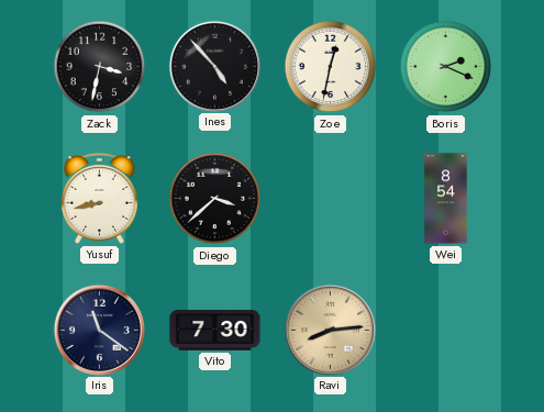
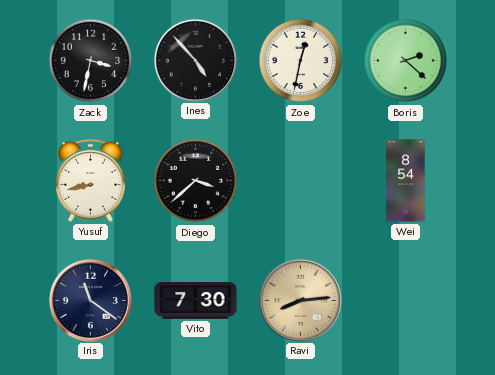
Boris: 2:19 -> 2:22
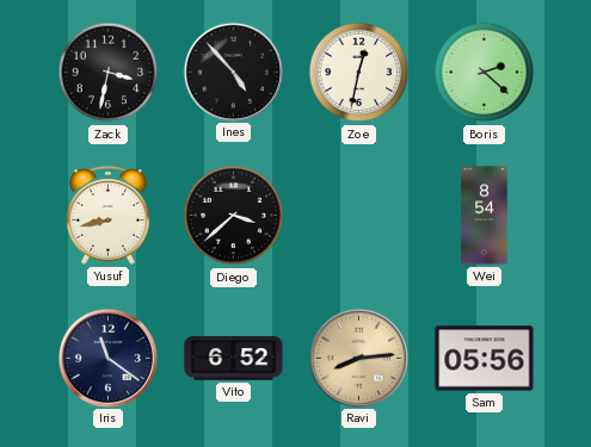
Vito: 7:30 -> 6:52
Sam: none -> 05:56
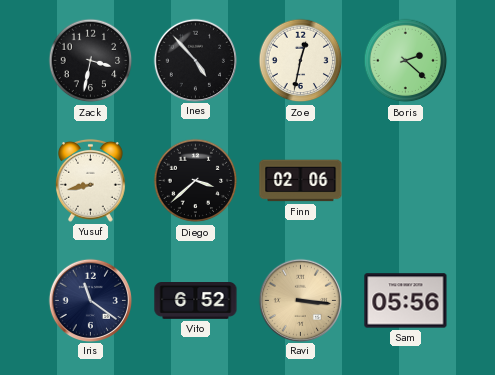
Finn: none -> 02:06
Wei: 8:54 -> none
Ravi: 8:14 -> 3:16
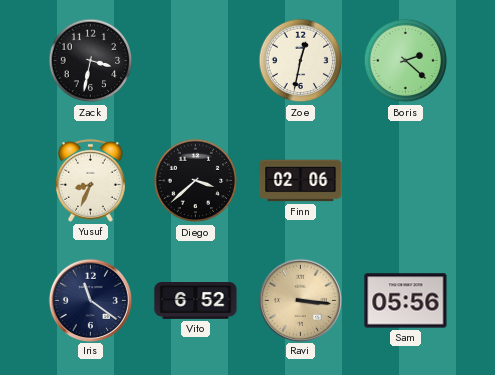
Ines: 4:53 -> none
Yusuf: 8:43 -> 8:34
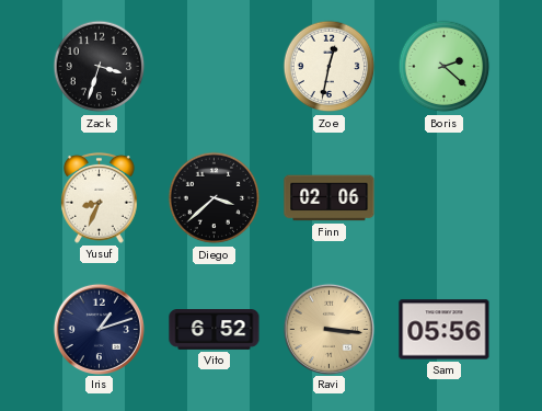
Zack: 3:32 -> 3:33
Iris: 11:21 -> 1:12
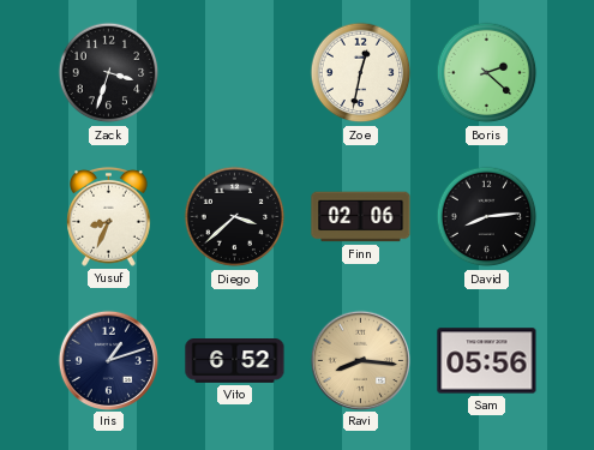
David: none -> 8:14
Ravi: 3:16 -> 8:16
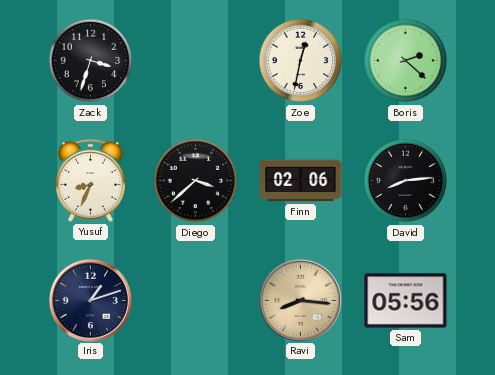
Vito: 6:52 -> none
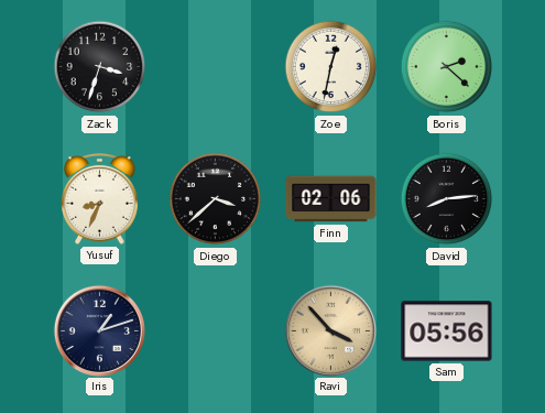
Ravi: 8:16 -> 3:53
